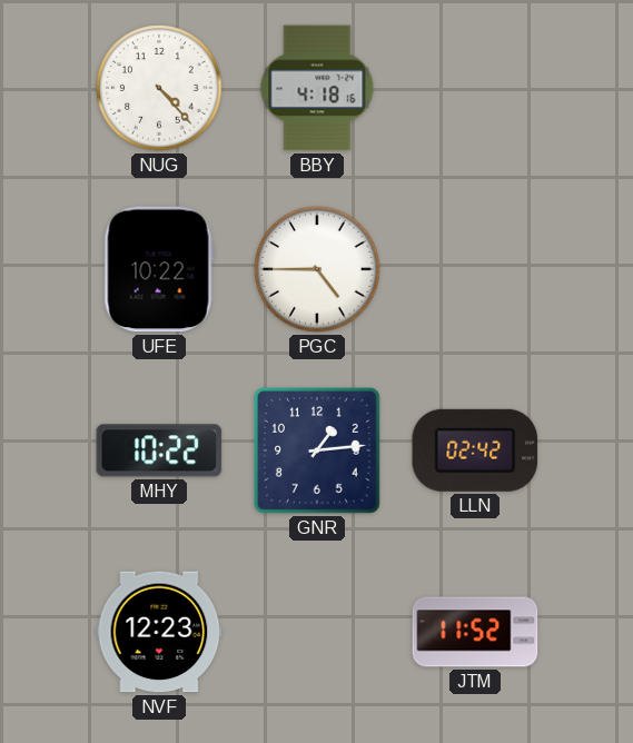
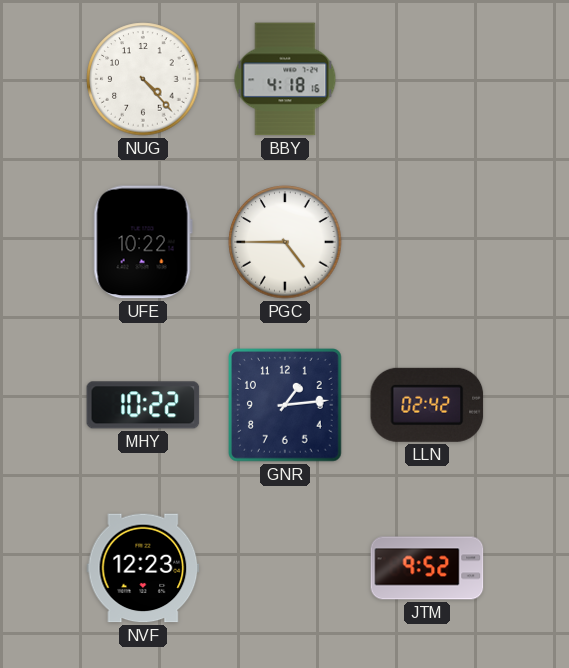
JTM: 11:52 -> 9:52
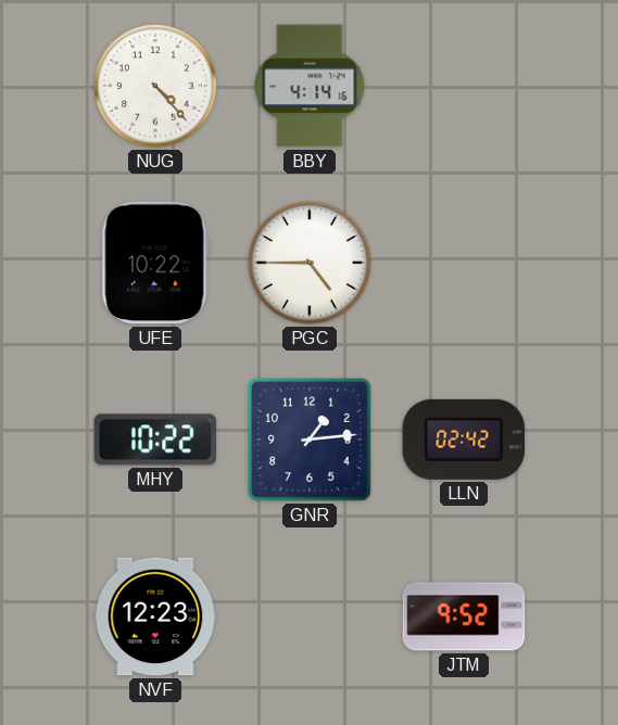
BBY: 4:18 -> 4:14
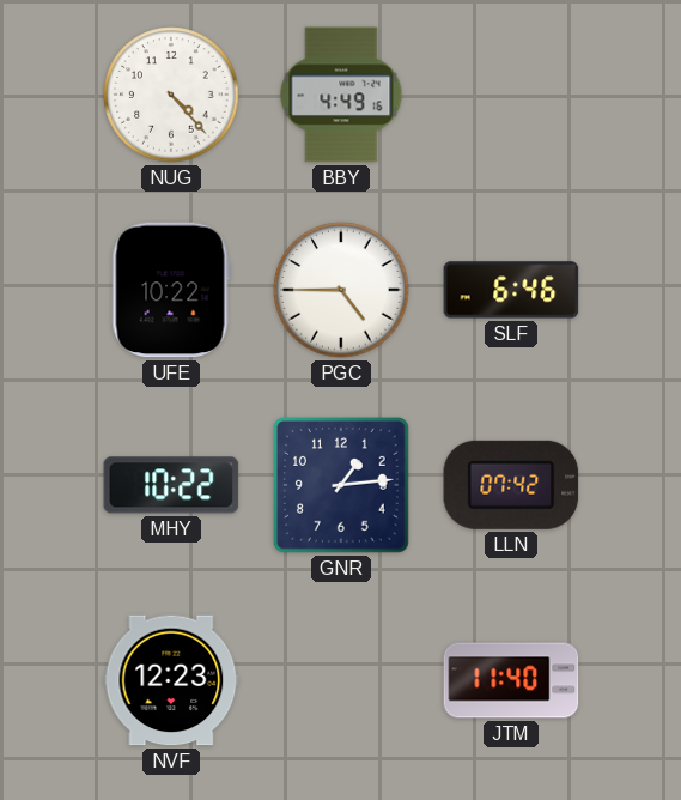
BBY: 4:14 -> 4:49
SLF: none -> 6:46
LLN: 02:42 -> 07:42
JTM: 9:52 -> 11:40
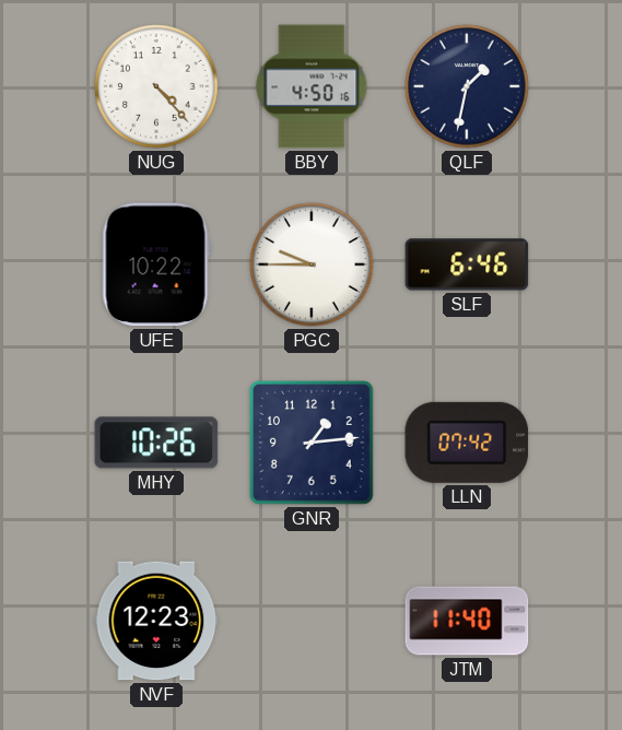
BBY: 4:49 -> 4:50
QLF: none -> 1:32
PGC: 4:45 -> 9:45
MHY: 10:22 -> 10:26
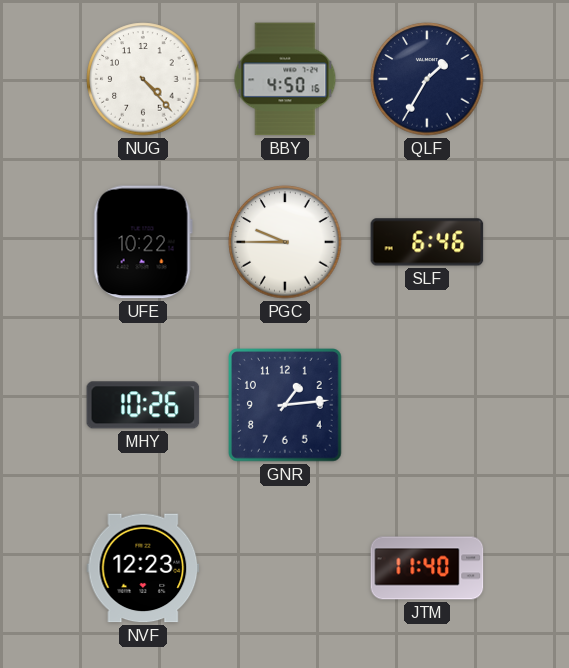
QLF: 1:32 -> 1:35
LLN: 07:42 -> none
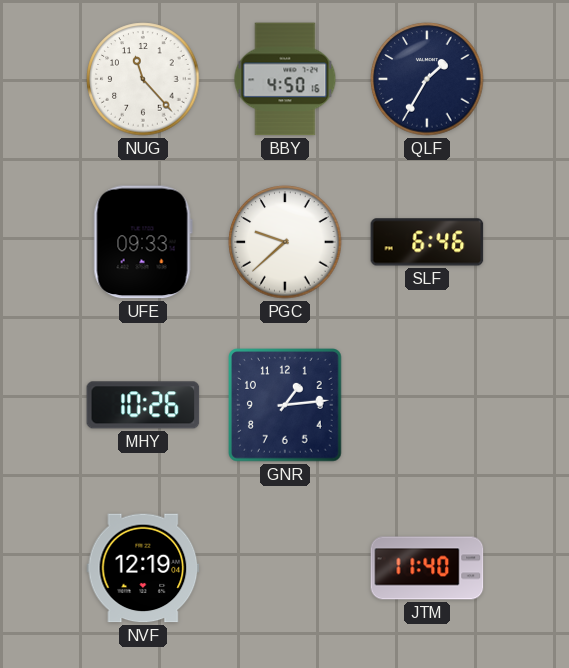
NUG: 4:23 -> 11:23
UFE: 10:22 -> 09:33
PGC: 9:45 -> 9:38
NVF: 12:23 -> 12:19
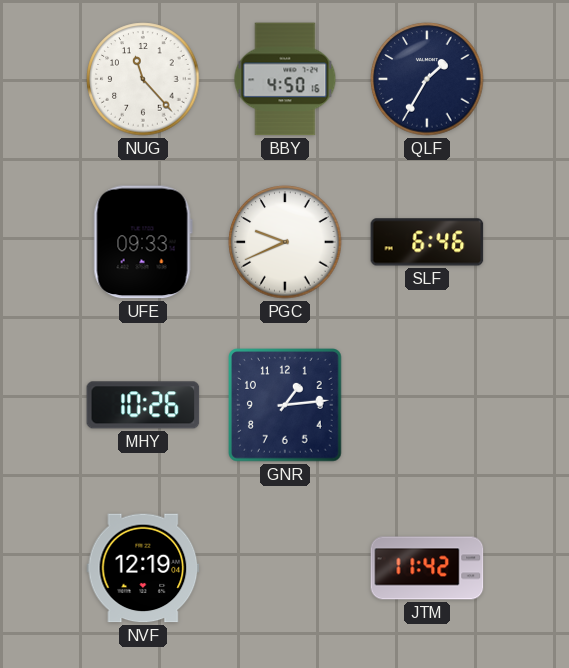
PGC: 9:38 -> 9:41
JTM: 11:40 -> 11:42
